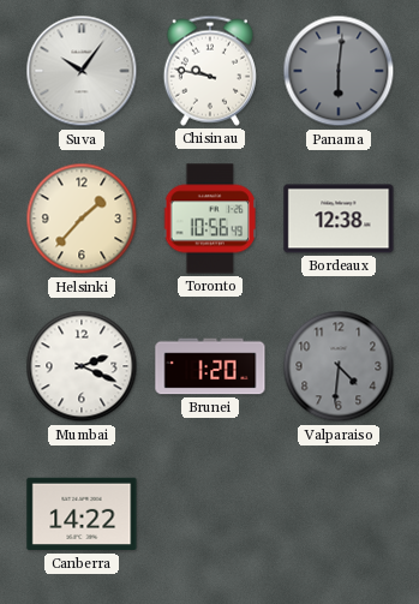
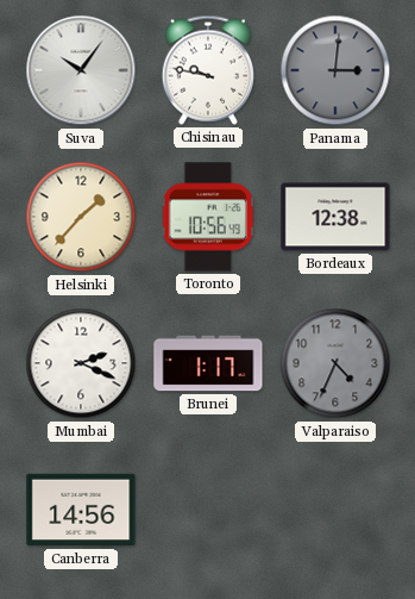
Panama: 6:01 -> 3:01
Brunei: 1:20 -> 1:17
Valparaiso: 4:31 -> 4:34
Canberra: 14:22 -> 14:56
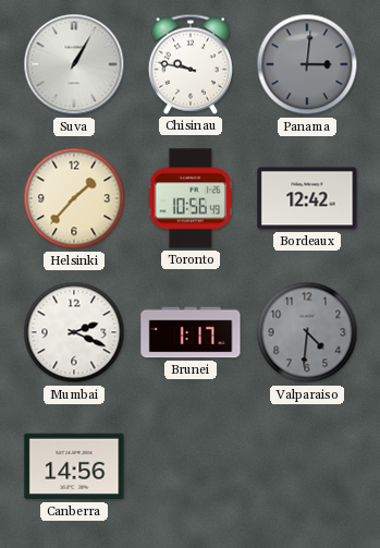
Suva: 10:06 -> 1:05
Bordeaux: 12:38 -> 12:42
Valparaiso: 4:34 -> 4:31
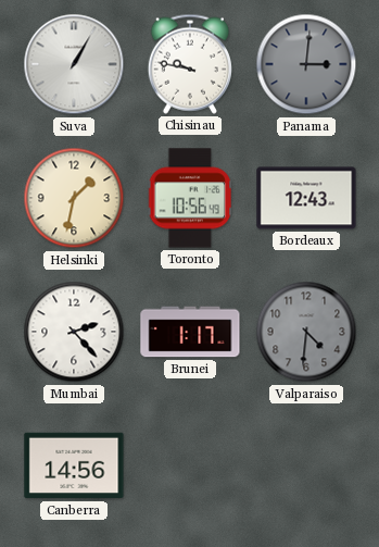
Helsinki: 1:37 -> 1:32
Bordeaux: 12:42 -> 12:43
Mumbai: 2:19 -> 2:23
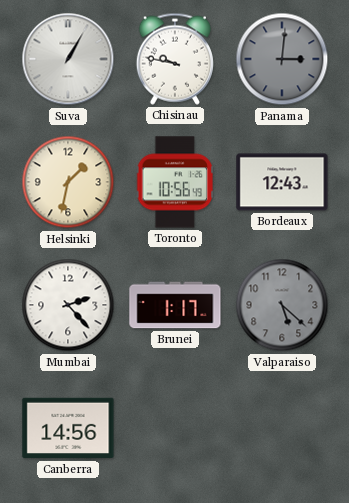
Valparaiso: 4:31 -> 5:22
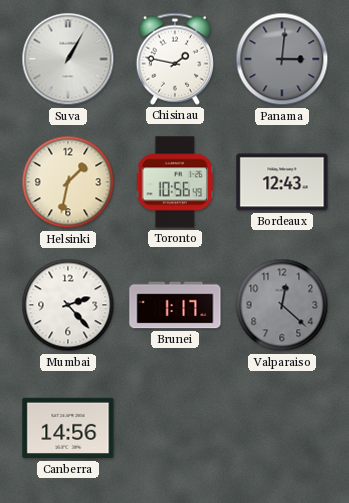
Chisinau: 9:47 -> 1:47
Valparaiso: 5:22 -> 12:22
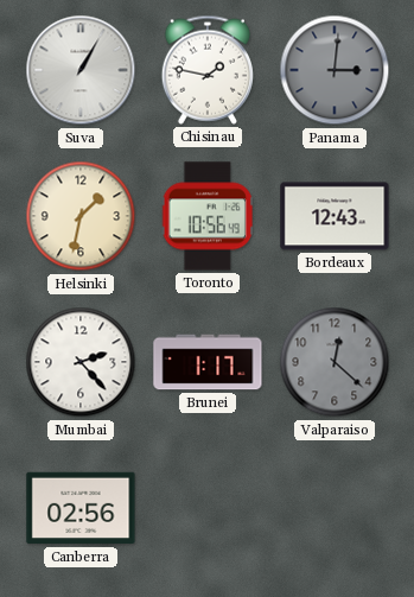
Canberra: 14:56 -> 02:56
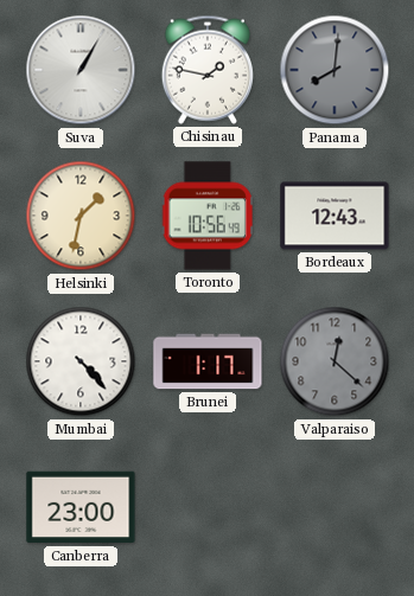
Panama: 3:01 -> 8:01
Mumbai: 2:23 -> 4:23
Canberra: 02:56 -> 23:00
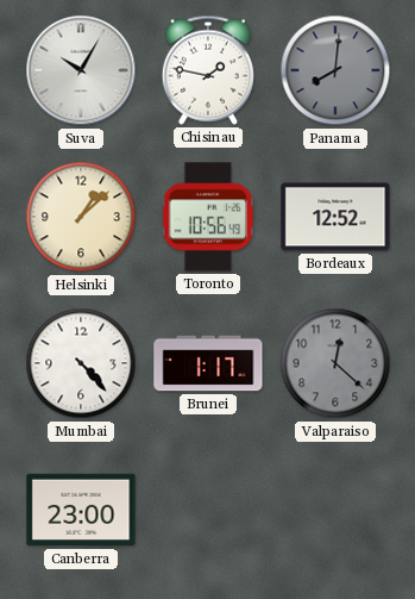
Suva: 1:05 -> 10:05
Helsinki: 1:32 -> 1:08
Bordeaux: 12:43 -> 12:52
